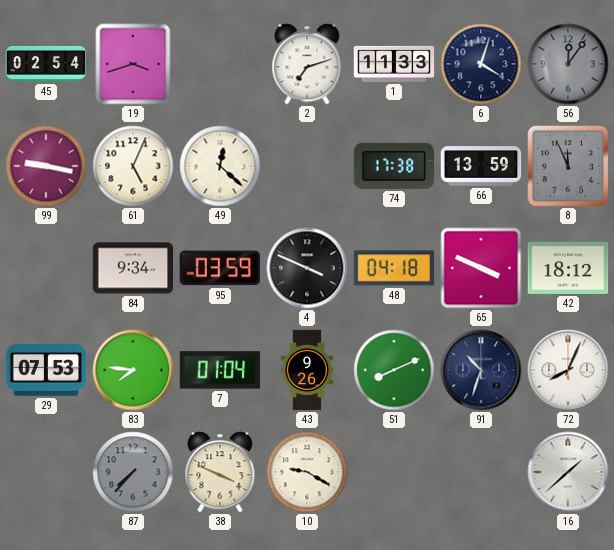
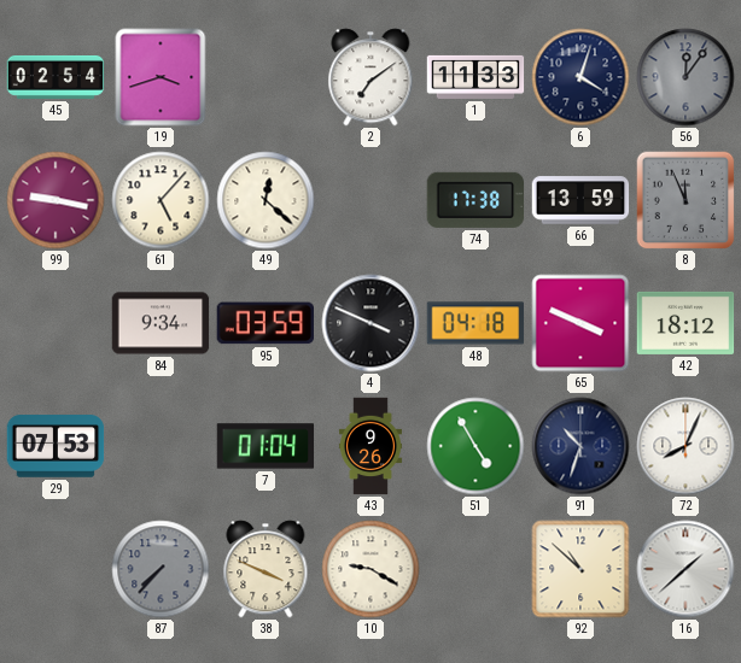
2: 7:12 -> 7:09
61: 5:04 -> 5:07
83: 7:46 -> none
51: 8:11 -> 4:55
92: none -> 10:52
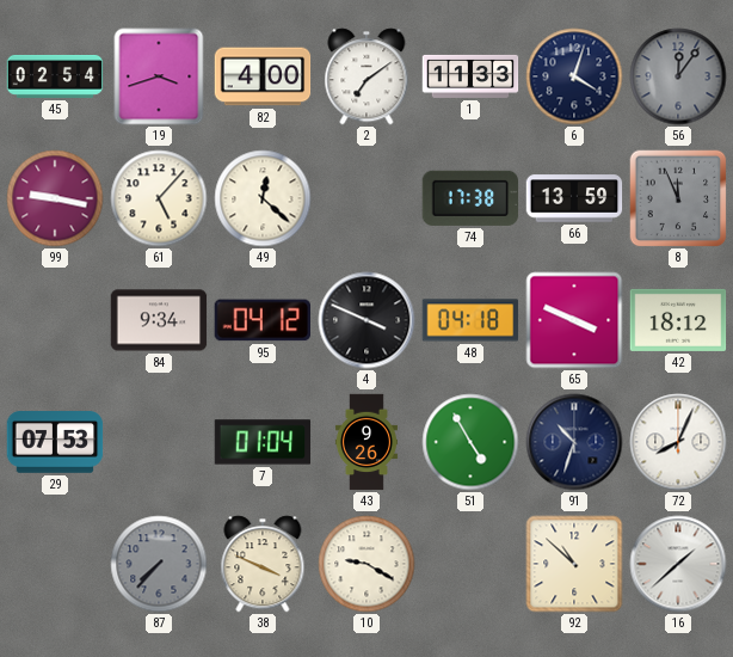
82: none -> 4:00
95: 03:59 -> 04:12
